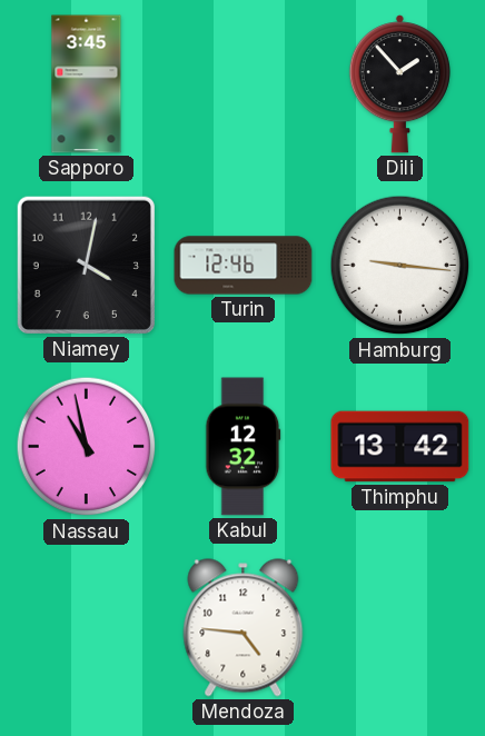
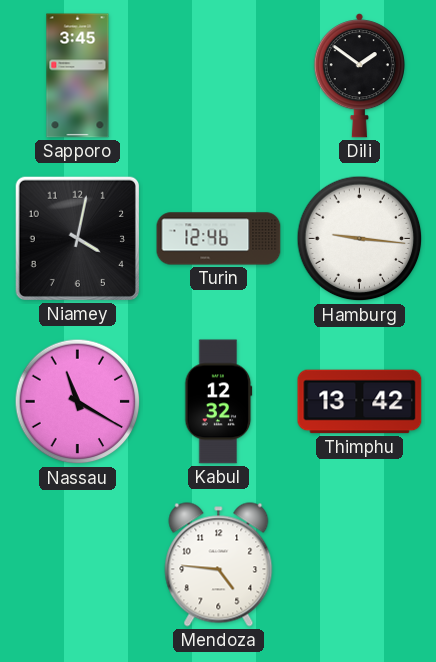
Dili: 1:53 -> 1:51
Nassau: 10:58 -> 11:20
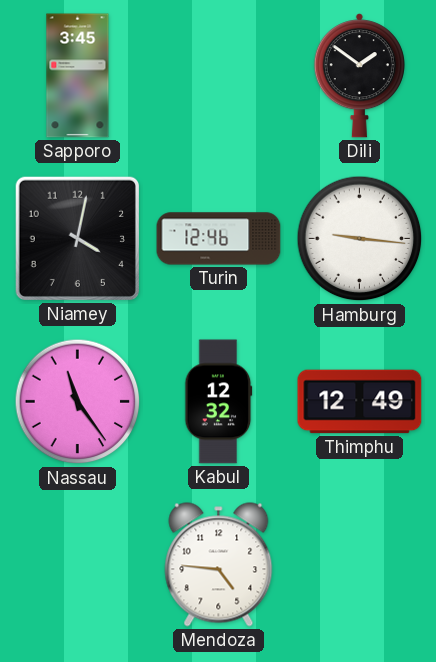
Nassau: 11:20 -> 11:24
Thimphu: 13:42 -> 12:49
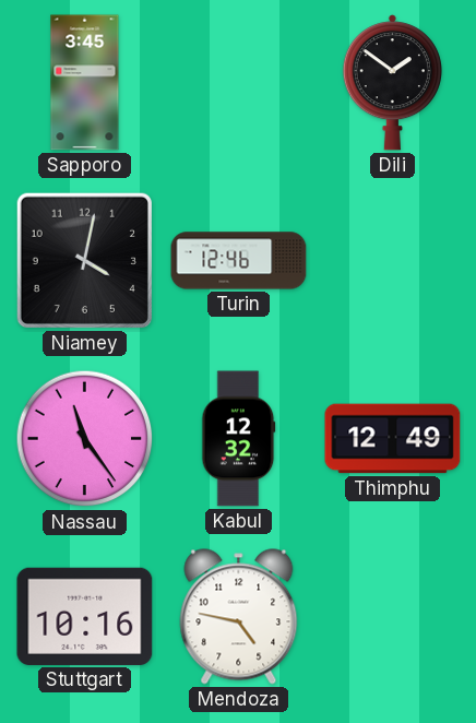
Hamburg: 9:16 -> none
Stuttgart: none -> 10:16
Mendoza: 4:46 -> 4:47
